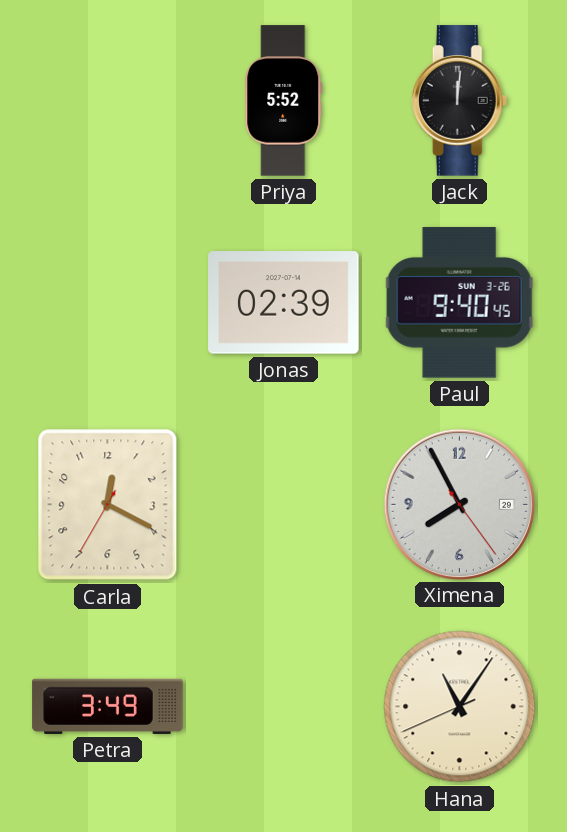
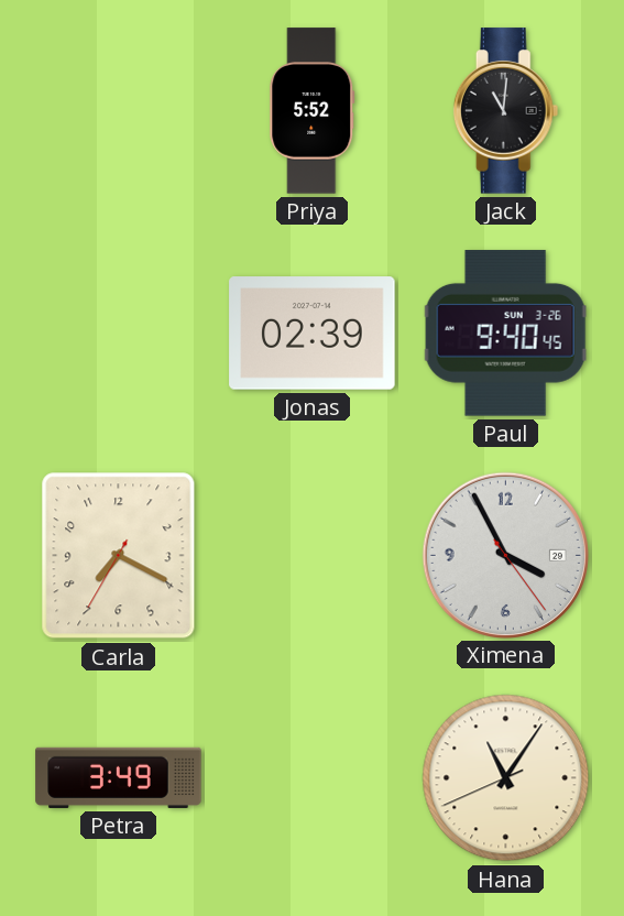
Jack: 12:01 -> 11:01
Carla: 12:19 -> 7:19
Ximena: 7:55 -> 3:55
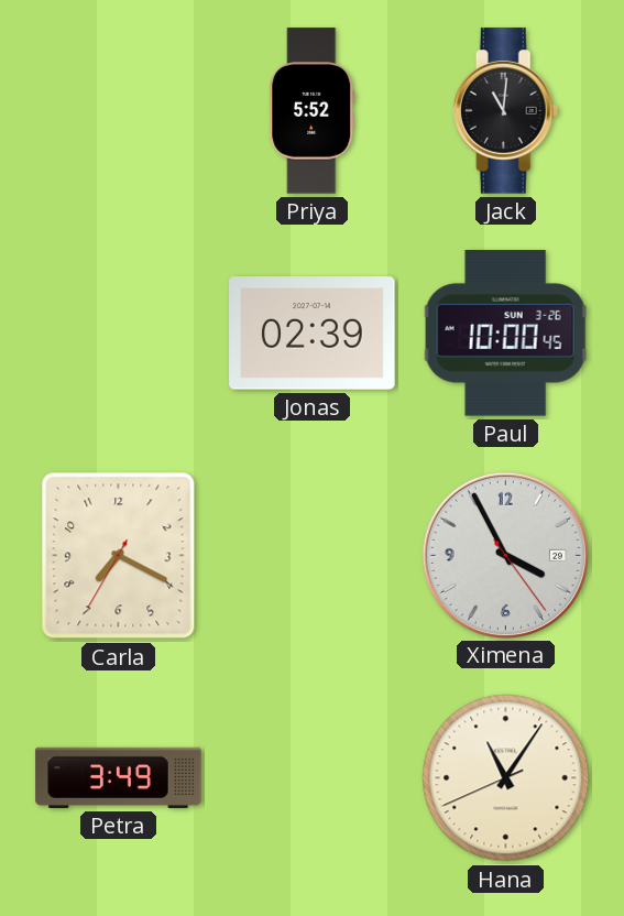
Paul: 9:40 -> 10:00
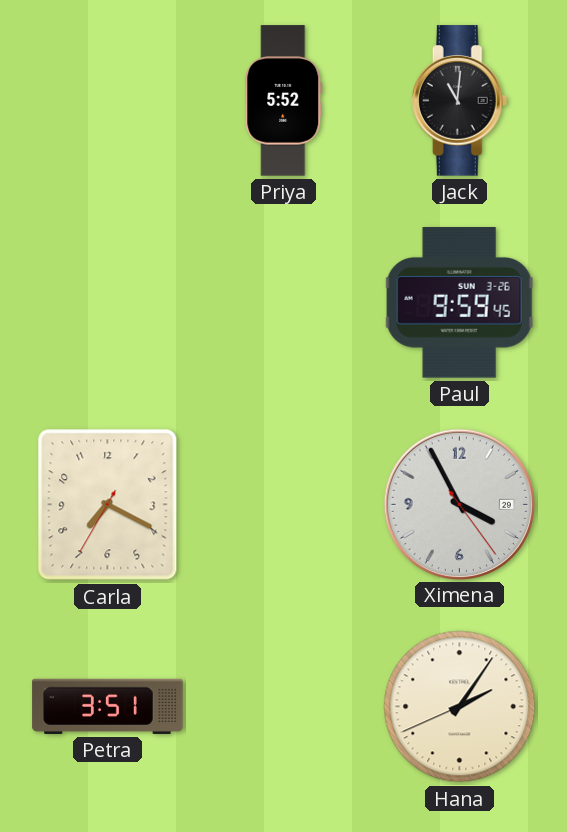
Jonas: 02:39 -> none
Paul: 10:00 -> 9:59
Petra: 3:49 -> 3:51
Hana: 11:05 -> 2:05
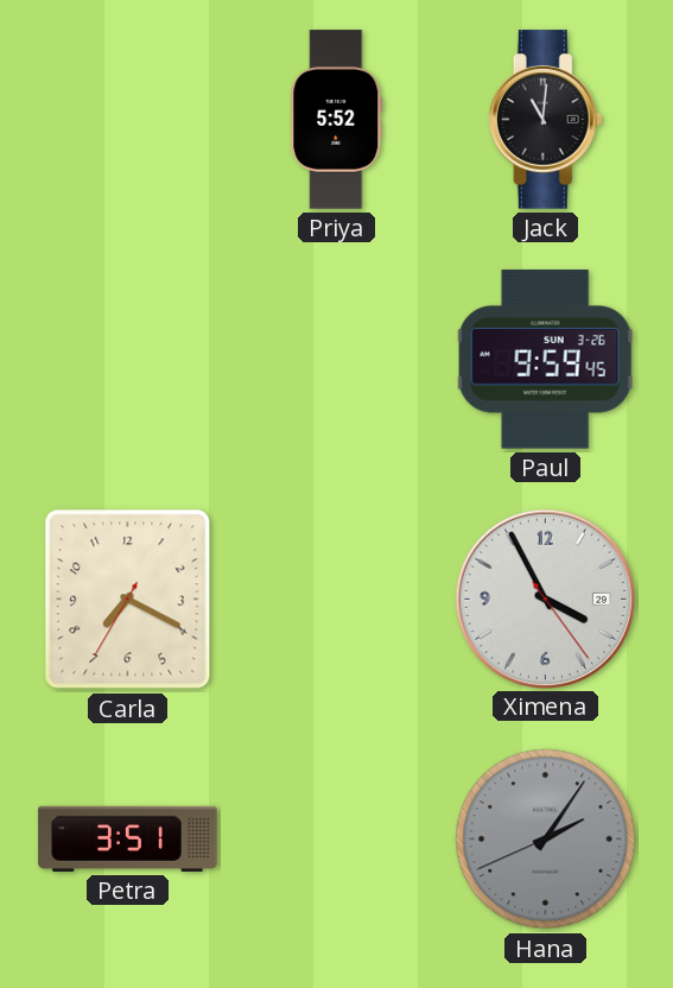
Hana dial: cream -> grey
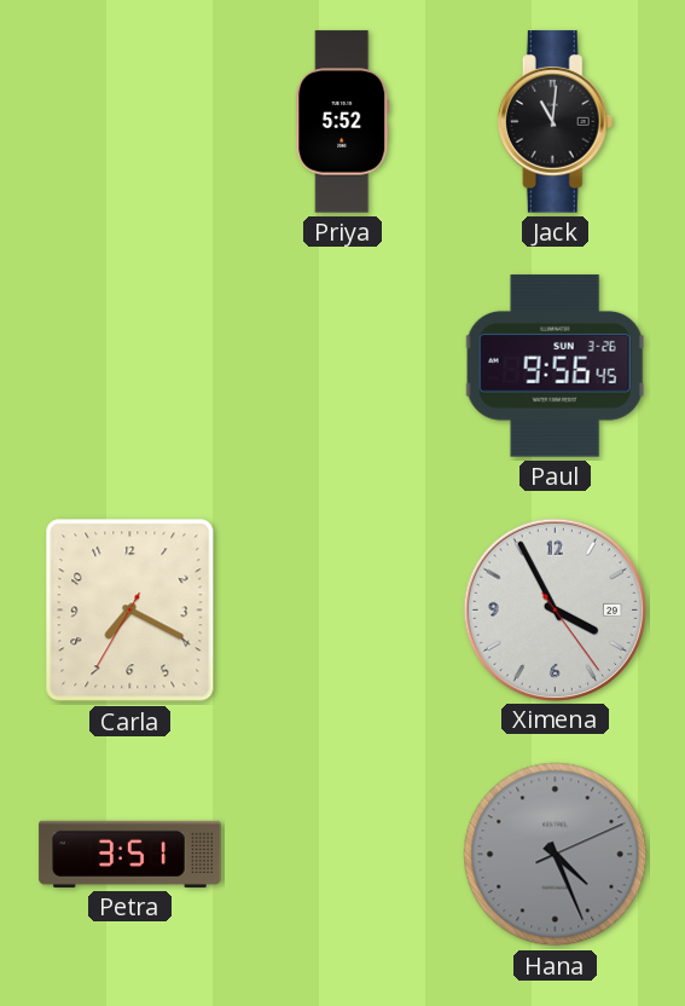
Paul: 9:59 -> 9:56
Hana: 2:05 -> 4:26
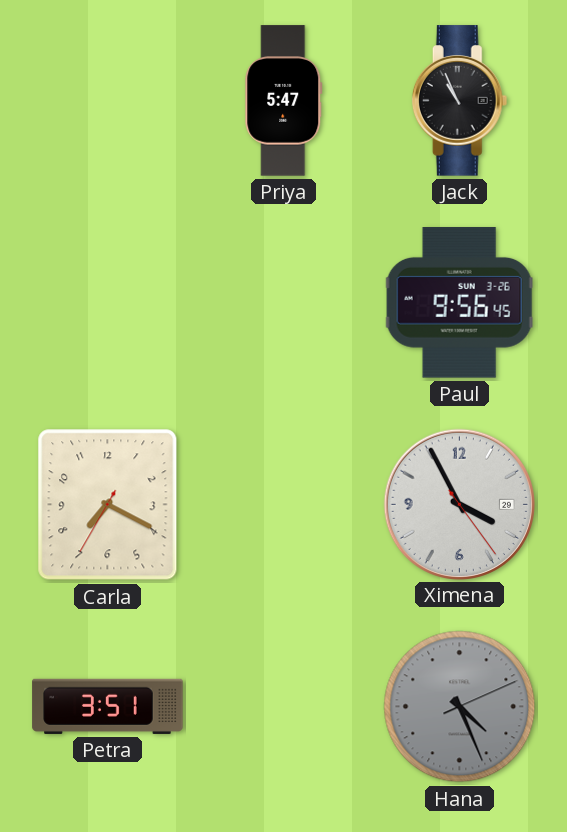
Priya: 5:52 -> 5:47
Jack: 11:01 -> 10:56
